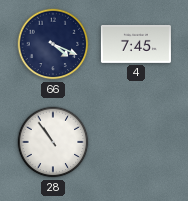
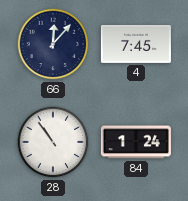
66: 4:19 -> 12:07
84: none -> 1:24
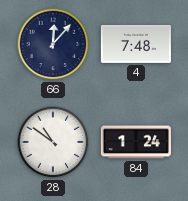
4: 7:45 -> 7:48
28: 10:54 -> 10:51
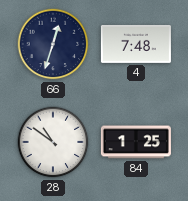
66: 12:07 -> 12:33
84: 1:24 -> 1:25
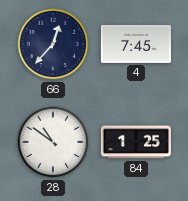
66: 12:33 -> 12:37
4: 7:48 -> 7:45
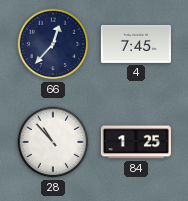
28: 10:51 -> 10:53
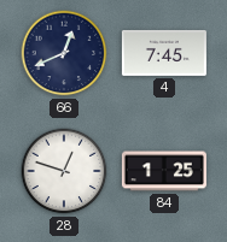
66: 12:37 -> 12:41
28: 10:53 -> 12:48
